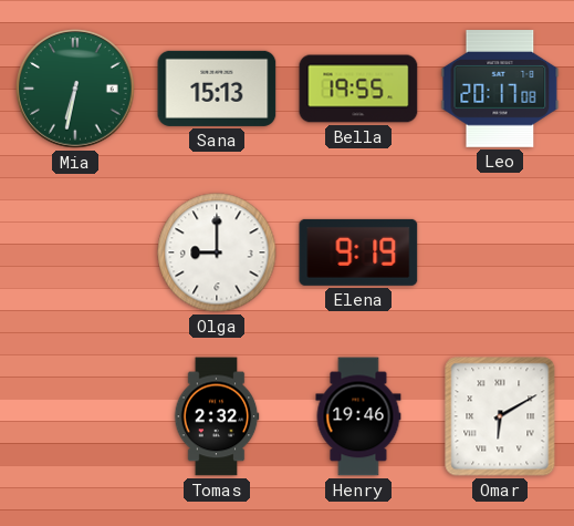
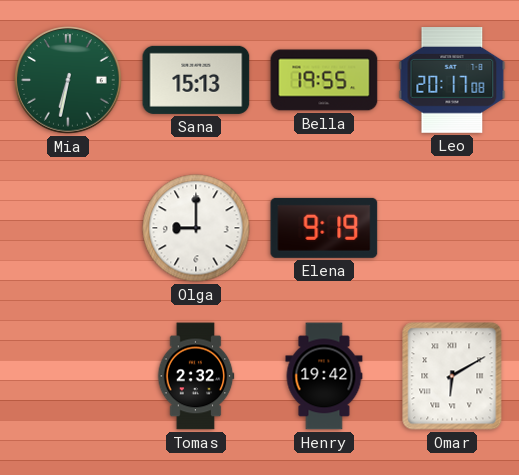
Henry: 19:46 -> 19:42
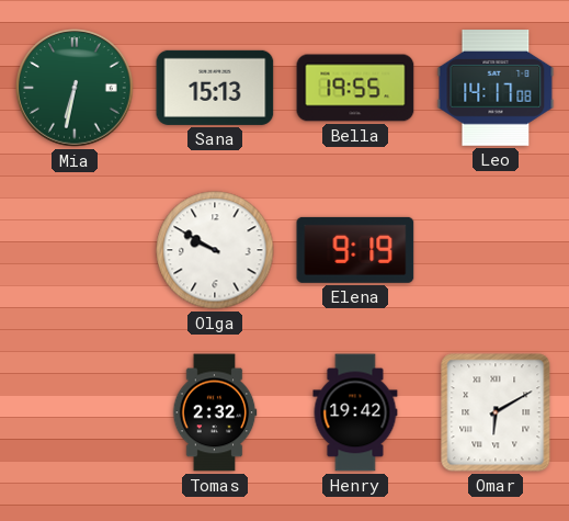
Leo: 20:17 -> 14:17
Olga: 9:00 -> 9:50
